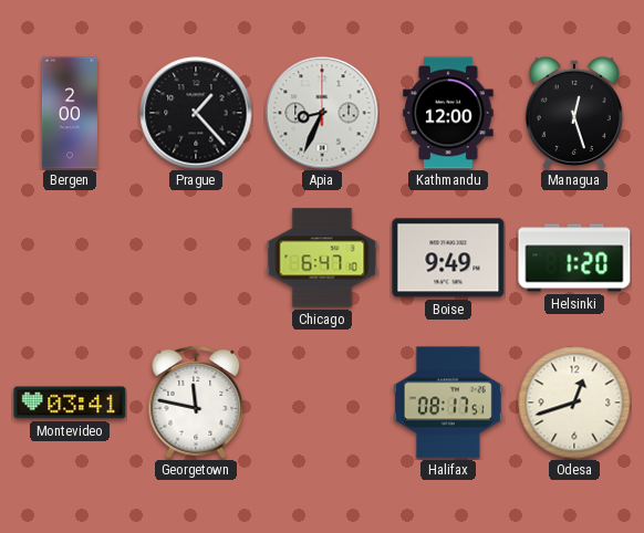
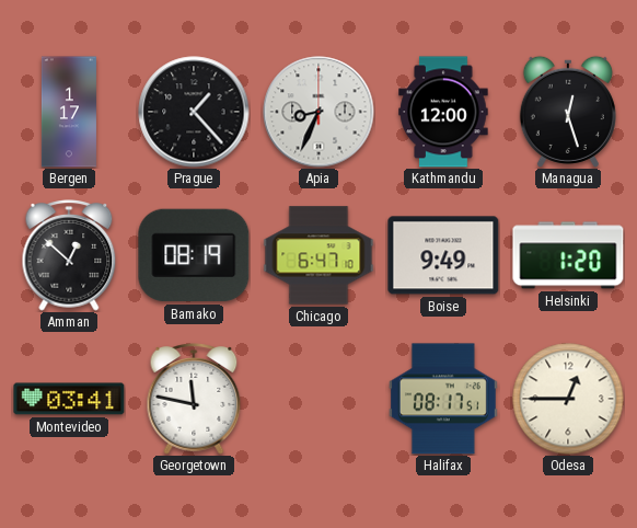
Bergen: 2:00 -> 1:17
Amman: none -> 12:52
Bamako: none -> 08:19
Odesa: 12:42 -> 12:45
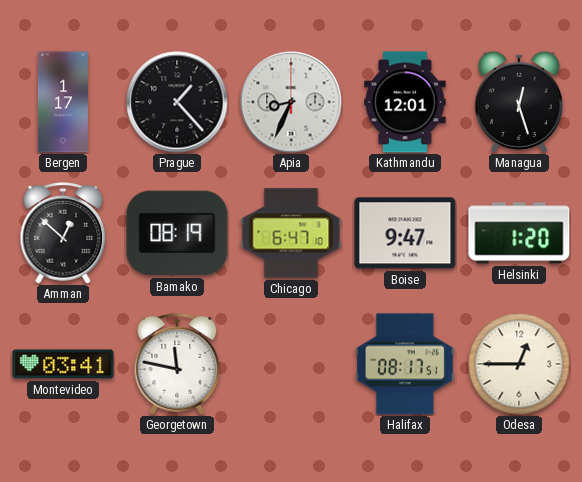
Kathmandu: 12:00 -> 12:01
Boise: 9:49 -> 9:47
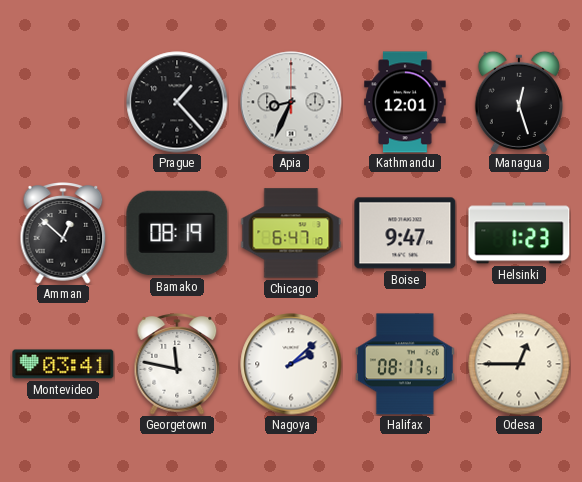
Bergen: 1:17 -> none
Helsinki: 1:20 -> 1:23
Nagoya: none -> 2:08
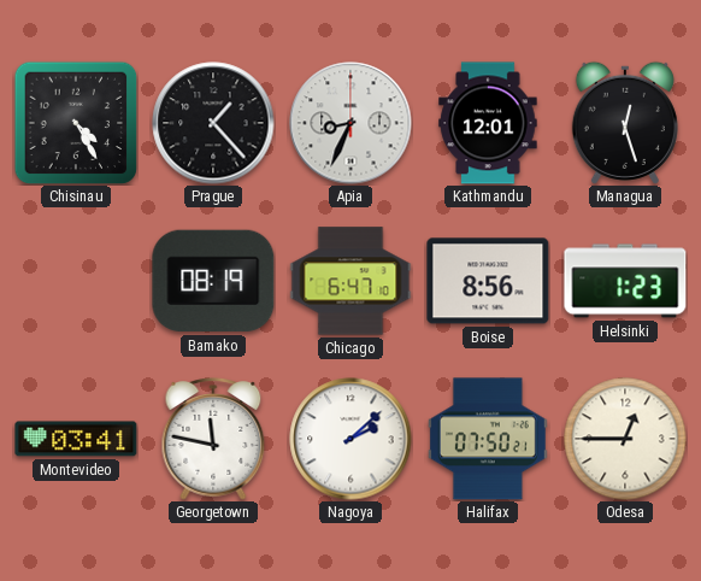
Chisinau: none -> 4:25
Amman: 12:52 -> none
Boise: 9:47 -> 8:56
Halifax: 08:17 -> 07:50
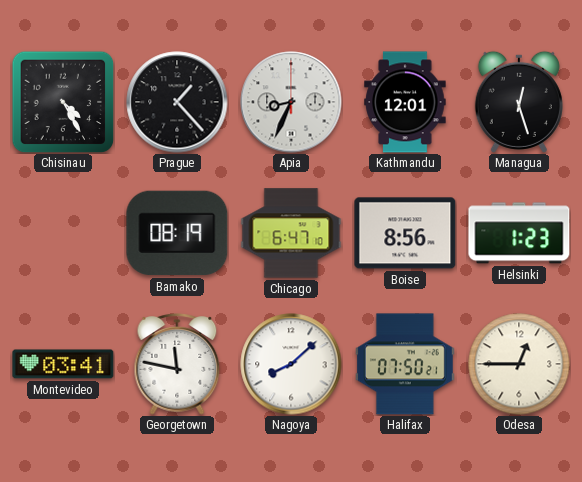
Nagoya: 2:08 -> 8:08
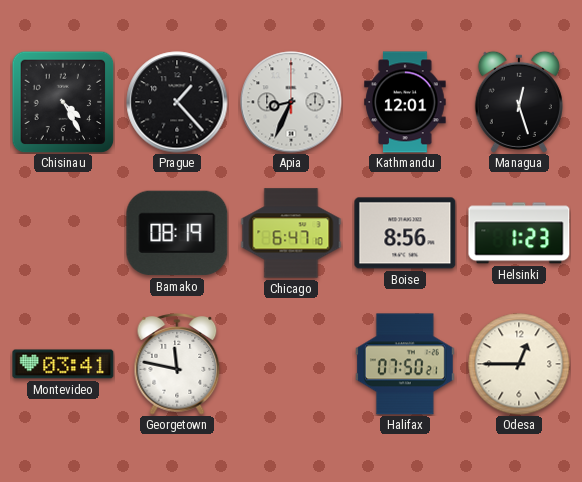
Nagoya: 8:08 -> none
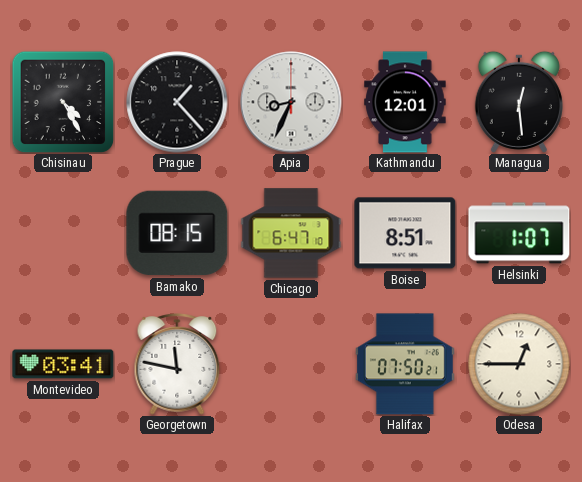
Managua: 12:27 -> 12:29
Bamako: 08:19 -> 08:15
Boise: 8:56 -> 8:51
Helsinki: 1:23 -> 1:07
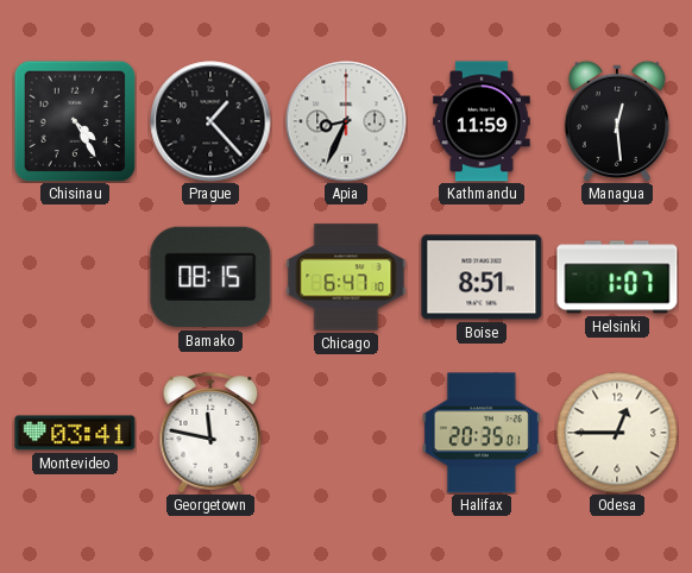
Kathmandu: 12:01 -> 11:59
Halifax: 07:50 -> 20:35
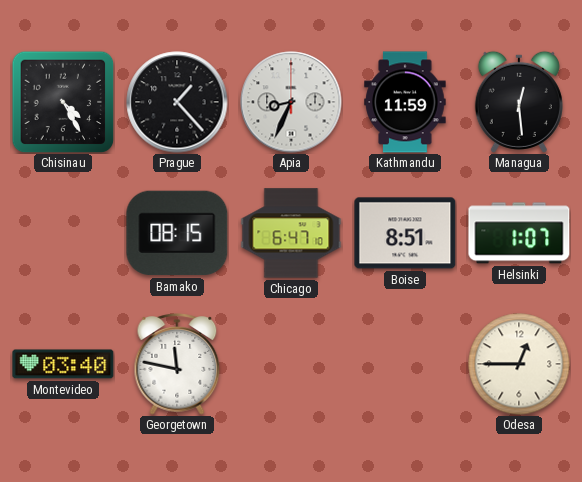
Montevideo: 03:41 -> 03:40
Halifax: 20:35 -> none
